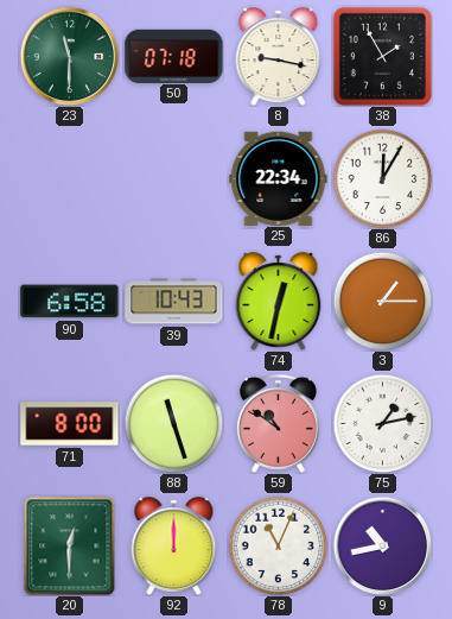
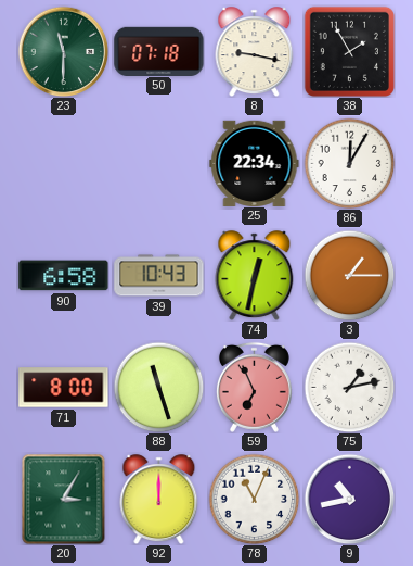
59: 10:51 -> 6:56
20: 12:30 -> 3:05
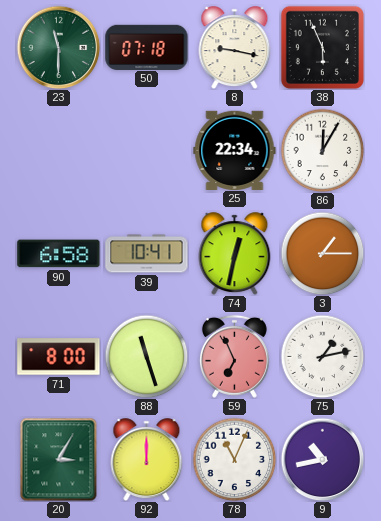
38: 1:55 -> 5:56
39: 10:43 -> 10:41
